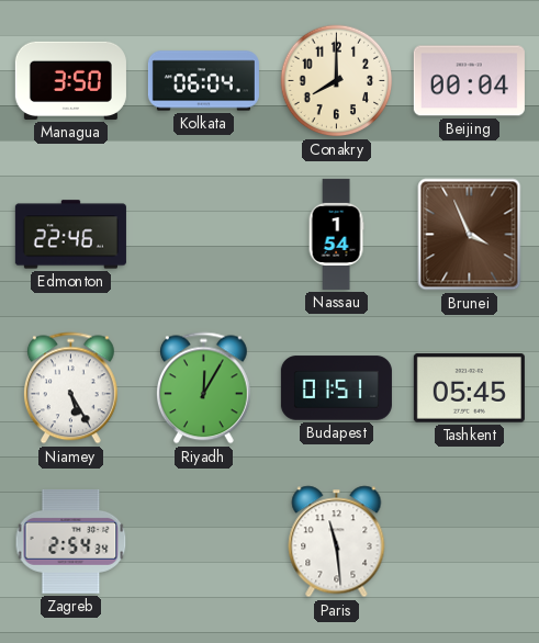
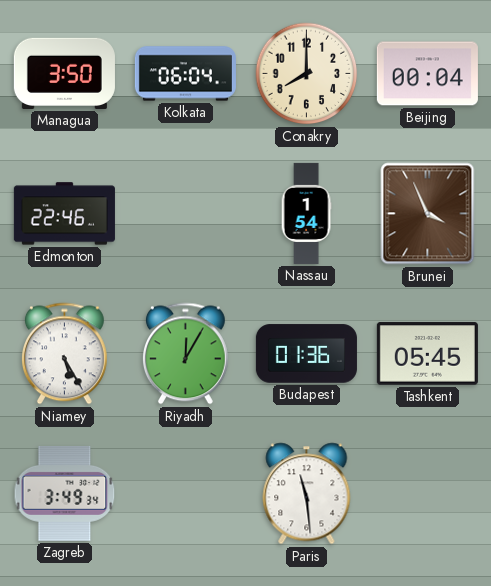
Budapest: 01:51 -> 01:36
Zagreb: 2:54 -> 3:49
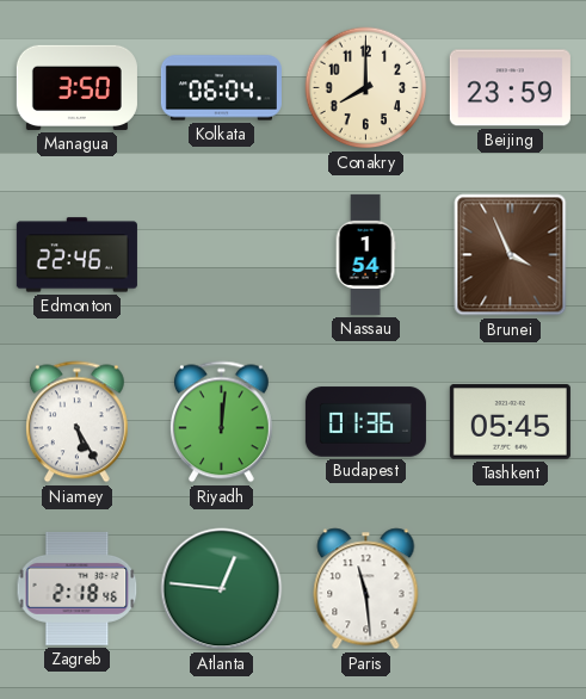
Beijing: 00:04 -> 23:59
Riyadh: 12:05 -> 12:01
Zagreb: 3:49 -> 2:18
Atlanta: none -> 12:46
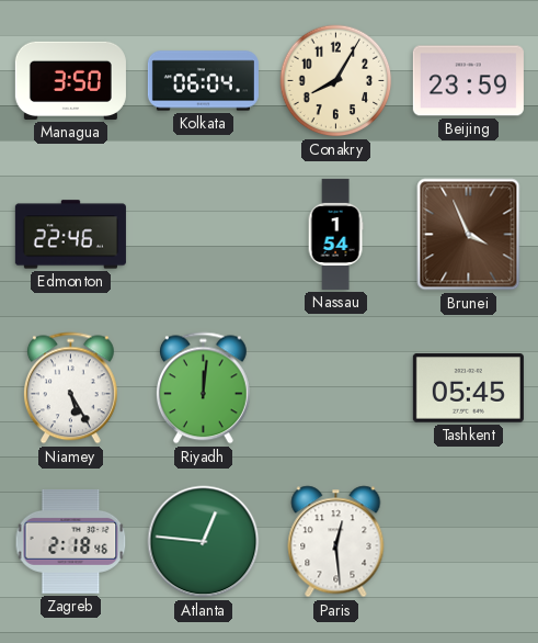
Conakry: 8:00 -> 8:05
Budapest: 01:36 -> none
Paris: 11:29 -> 12:29
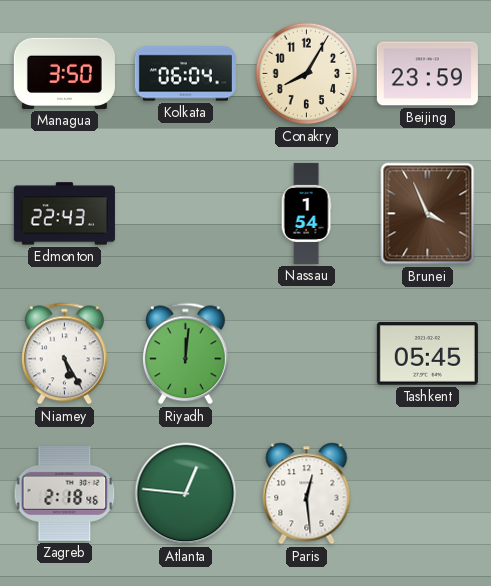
Edmonton: 22:46 -> 22:43
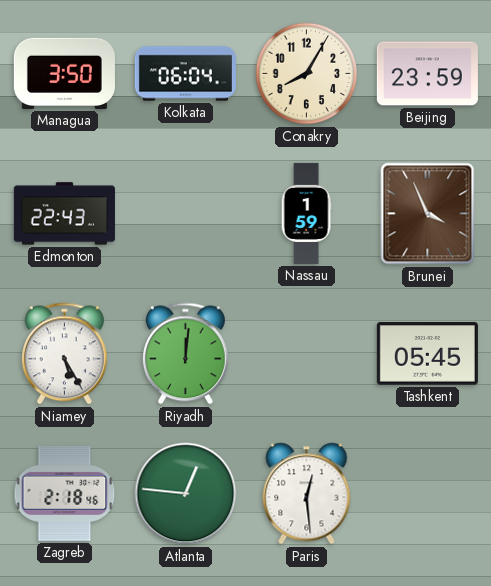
Nassau: 1:54 -> 1:59
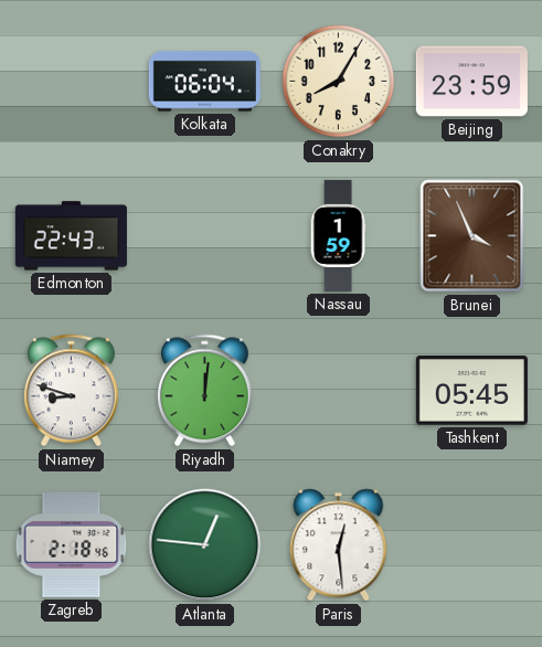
Managua: 3:50 -> none
Niamey: 5:25 -> 8:48
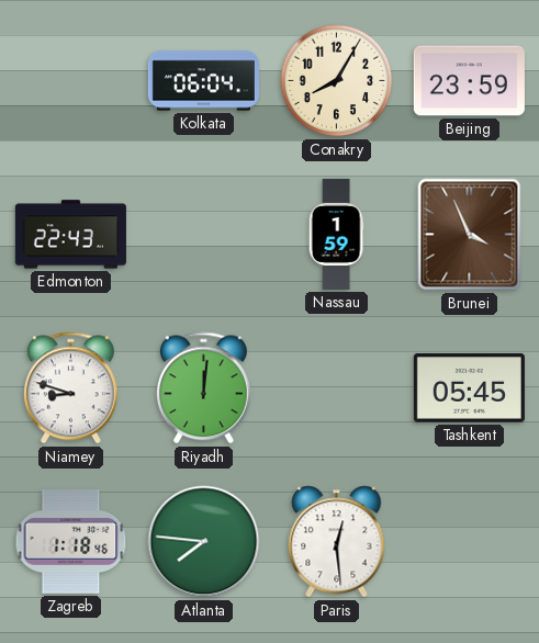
Zagreb: 2:18 -> 1:18
Atlanta: 12:46 -> 7:46
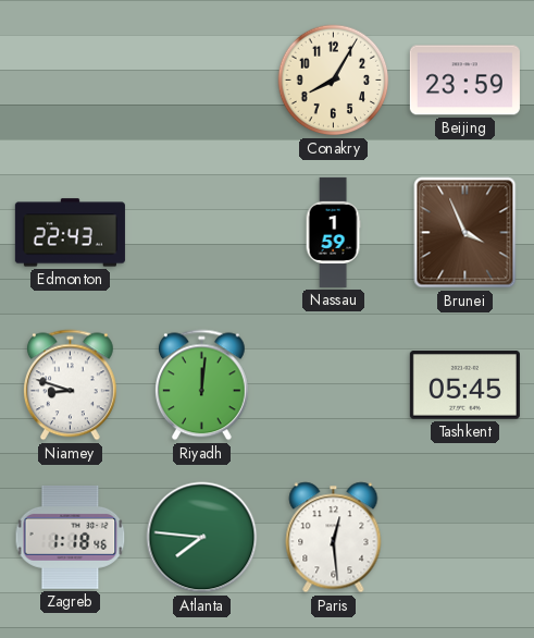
Kolkata: 06:04 -> none
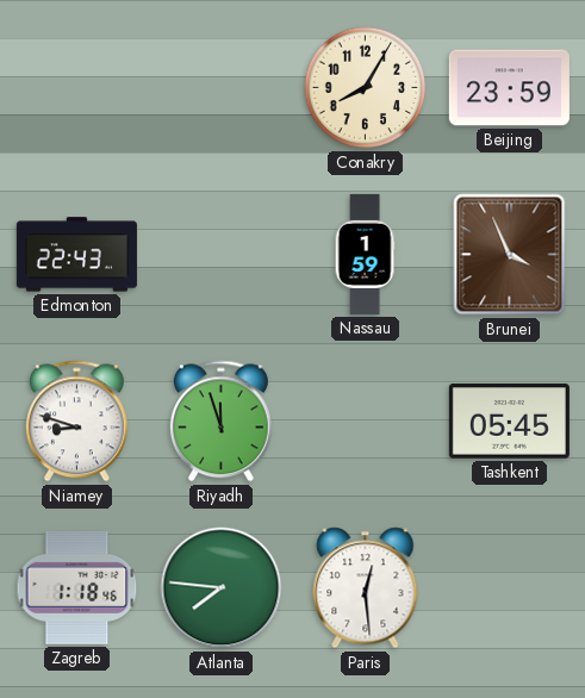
Riyadh: 12:01 -> 11:57
